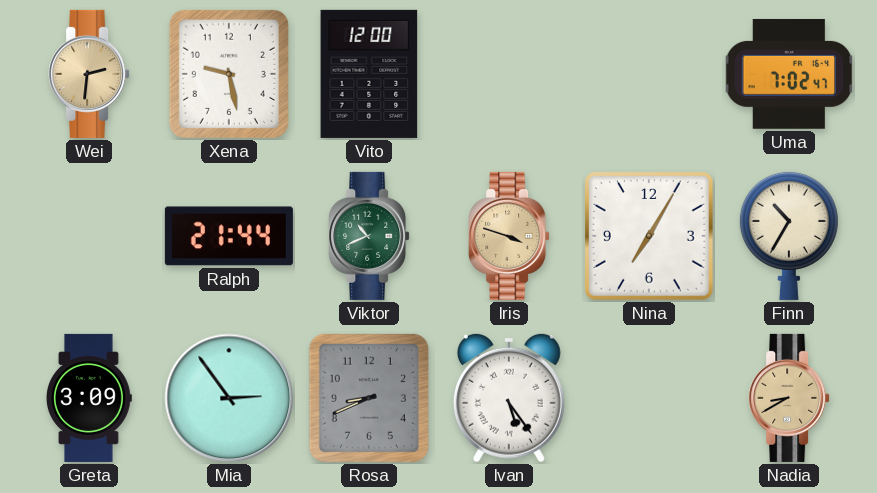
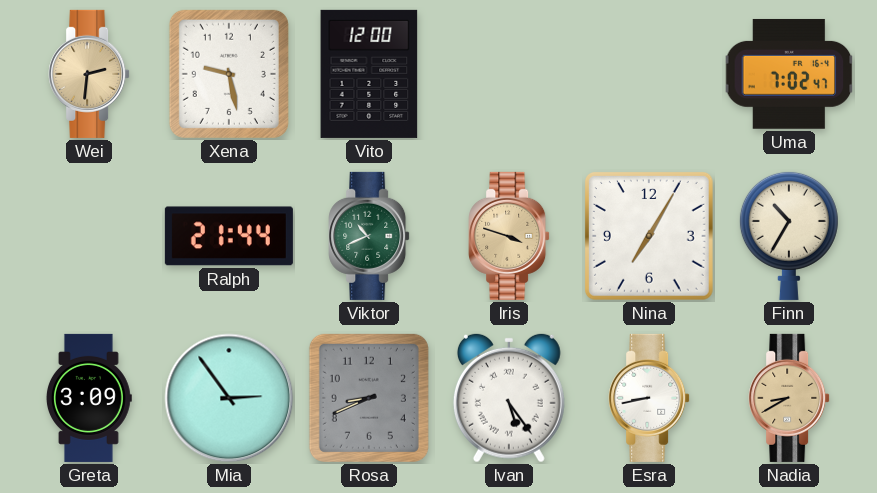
Esra: none -> 8:43
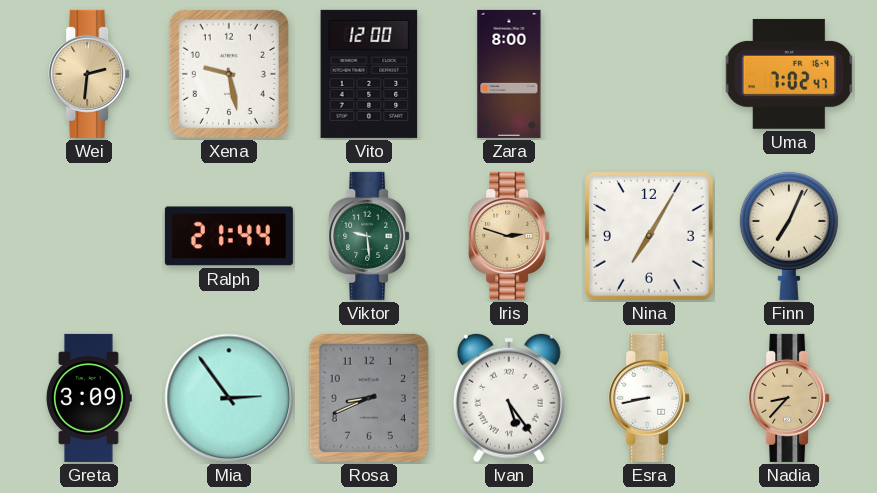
Zara: none -> 8:00
Viktor: 10:41 -> 9:29
Iris: 3:48 -> 2:48
Finn: 10:35 -> 7:04
Nadia: 8:40 -> 8:37
